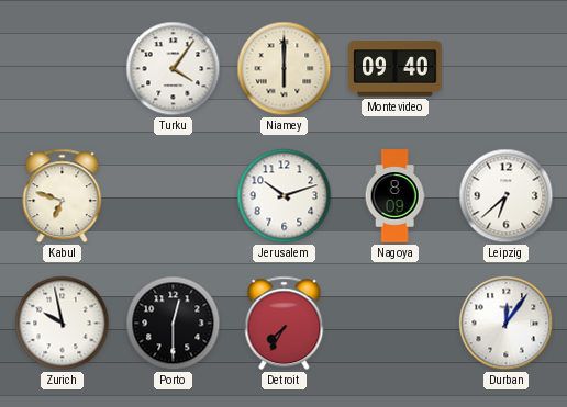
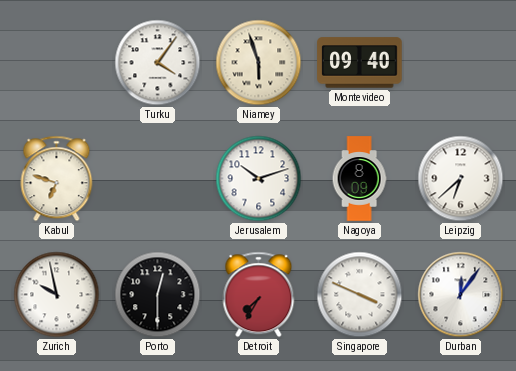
Niamey: 6:00 -> 5:57
Singapore: none -> 3:49
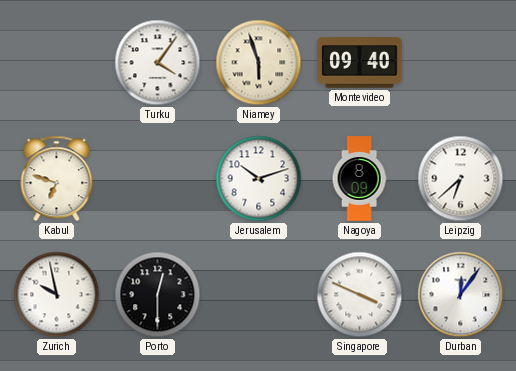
Detroit: 7:35 -> none
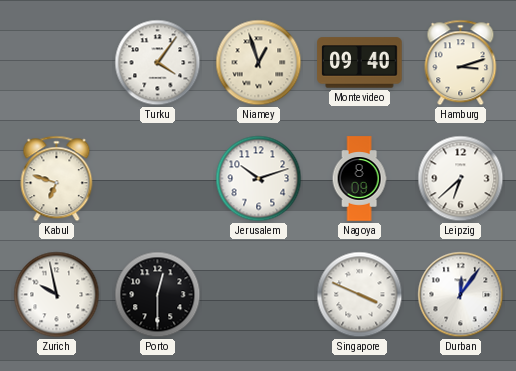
Niamey: 5:57 -> 12:57
Hamburg: none -> 3:12
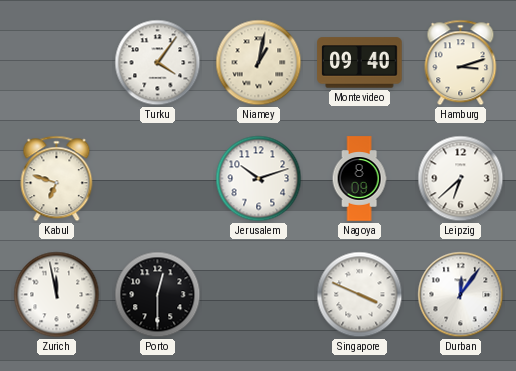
Niamey: 12:57 -> 1:02
Zurich: 9:58 -> 11:58
